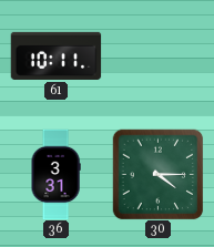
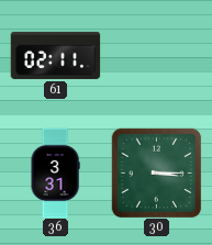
61: 10:11 -> 02:11
30: 4:15 -> 3:15
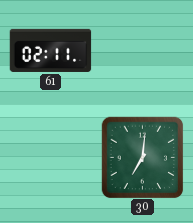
36: 3:31 -> none
30: 3:15 -> 7:01
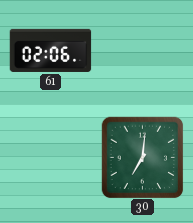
61: 02:11 -> 02:06
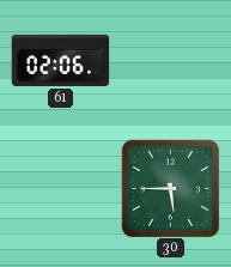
30: 7:01 -> 5:45
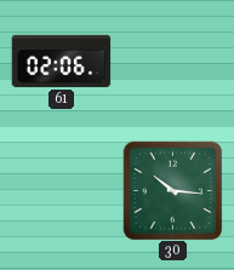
30: 5:45 -> 10:16
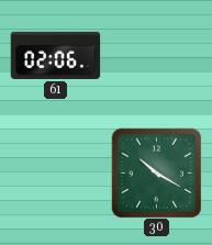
30: 10:16 -> 10:20
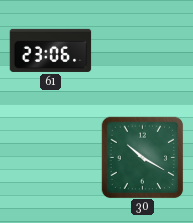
61: 02:06 -> 23:06
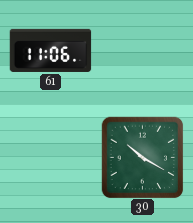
61: 23:06 -> 11:06
